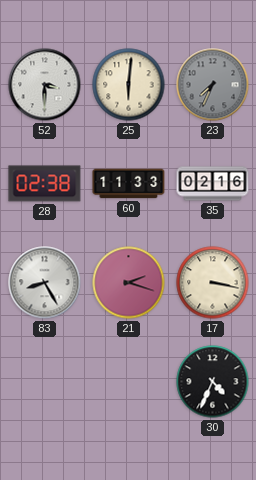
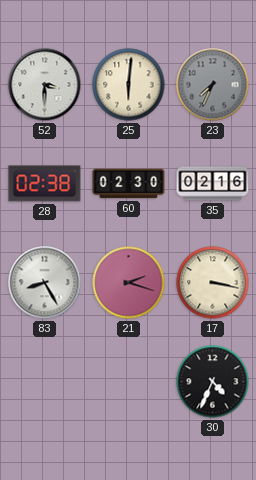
60: 11:33 -> 02:30
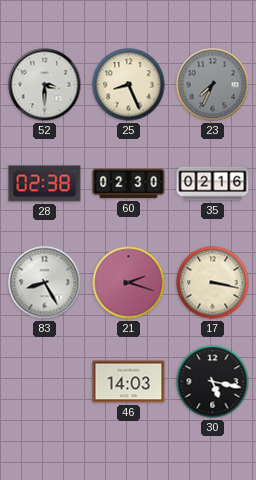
25: 6:01 -> 8:26
46: none -> 14:03
30: 4:34 -> 5:17
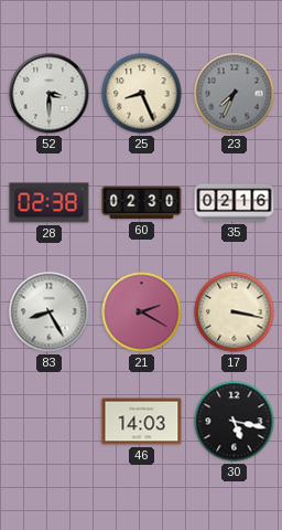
21: 2:18 -> 2:20
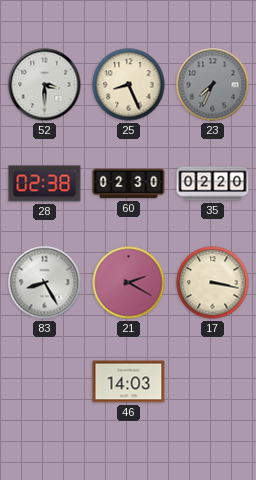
35: 02:16 -> 02:20
30: 5:17 -> none
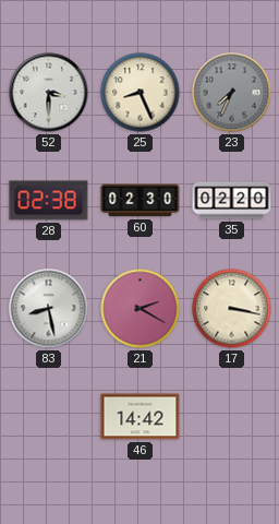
83: 8:25 -> 8:28
46: 14:03 -> 14:42
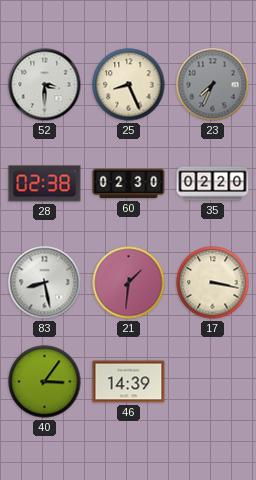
21: 2:20 -> 1:31
40: none -> 3:06
46: 14:42 -> 14:39
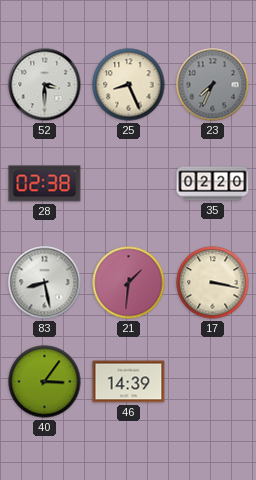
60: 02:30 -> none
